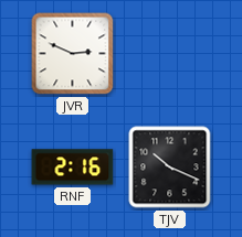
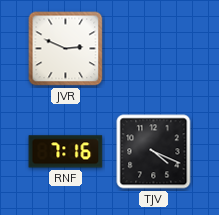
RNF: 2:16 -> 7:16
TJV: 10:19 -> 4:19
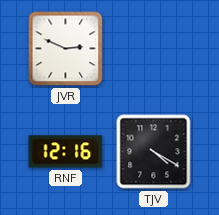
RNF: 7:16 -> 12:16
TJV: 4:19 -> 4:20
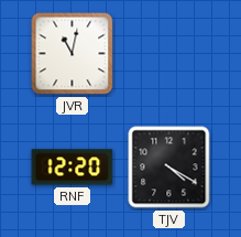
JVR: 2:49 -> 11:02
RNF: 12:16 -> 12:20
